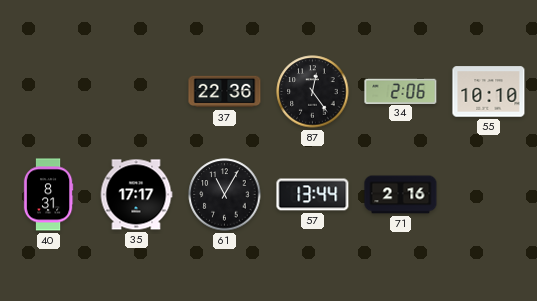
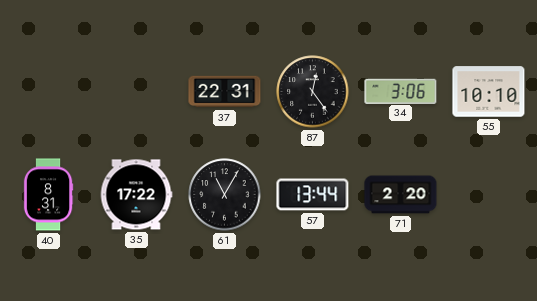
37: 22:36 -> 22:31
34: 2:06 -> 3:06
35: 17:17 -> 17:22
71: 2:16 -> 2:20
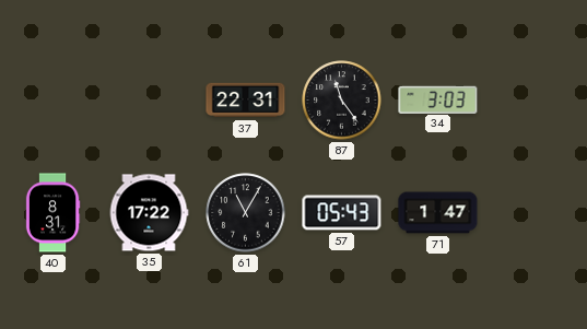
87: 12:24 -> 11:24
34: 3:06 -> 3:03
55: 10:10 -> none
57: 13:44 -> 05:43
71: 2:20 -> 1:47
